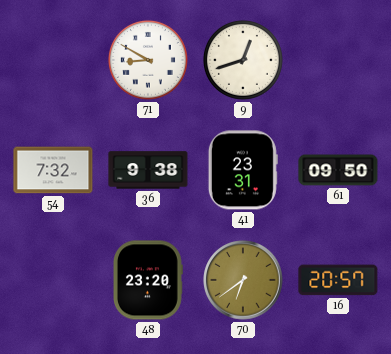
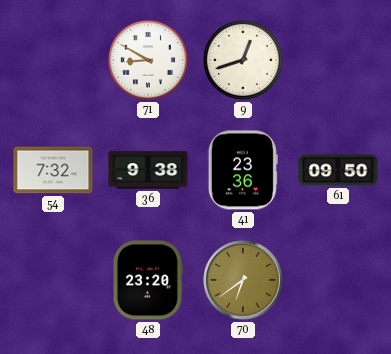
41: 23:31 -> 23:36
16: 20:57 -> none
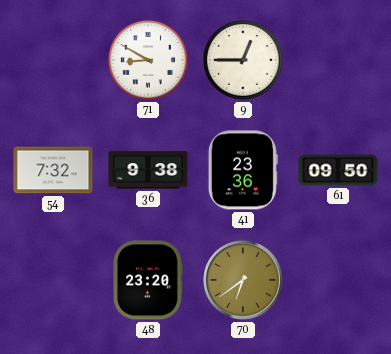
9: 12:42 -> 12:45
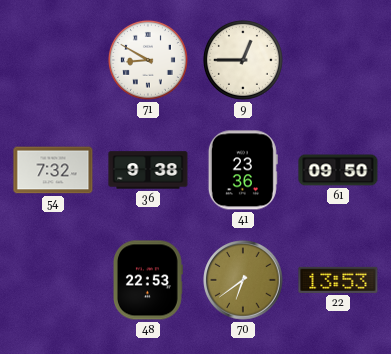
48: 23:20 -> 22:53
22: none -> 13:53
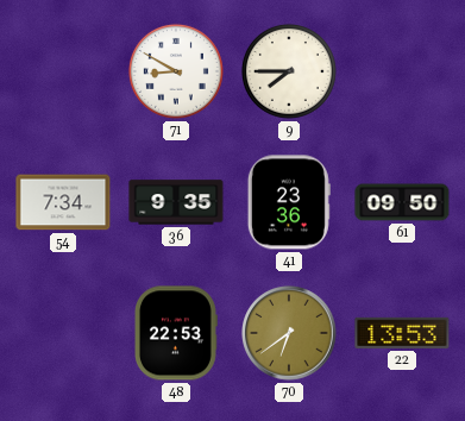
9: 12:45 -> 7:45
54: 7:32 -> 7:34
36: 9:38 -> 9:35
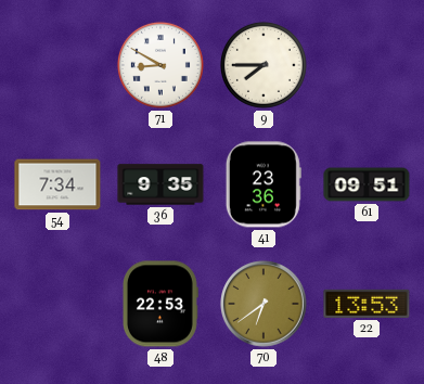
61: 09:50 -> 09:51
